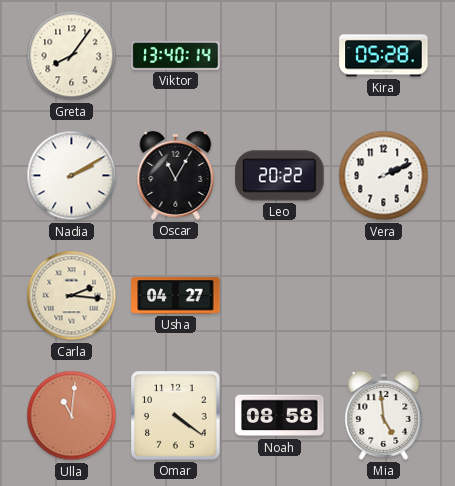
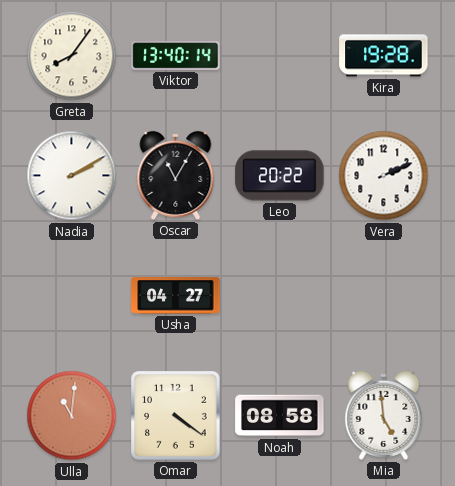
Kira: 05:28 -> 19:28
Carla: 2:16 -> none
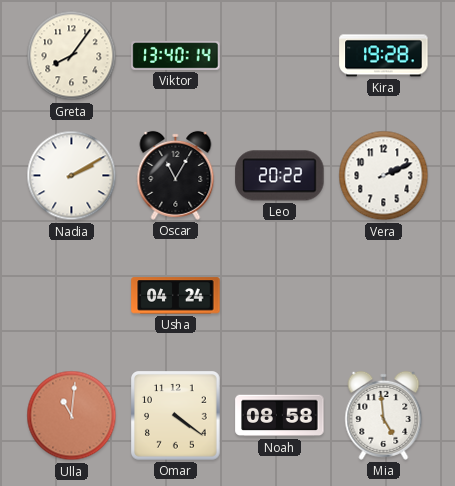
Usha: 04:27 -> 04:24
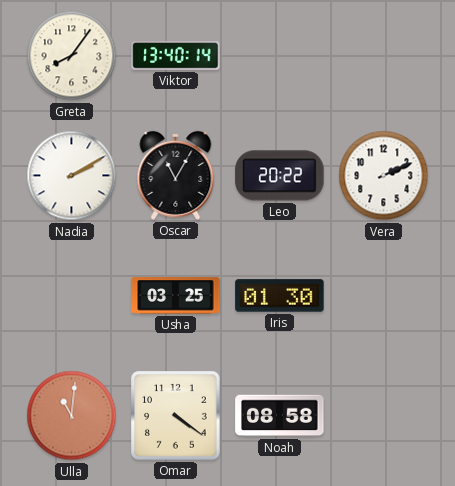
Kira: 19:28 -> none
Usha: 04:24 -> 03:25
Iris: none -> 01:30
Mia: 4:59 -> none
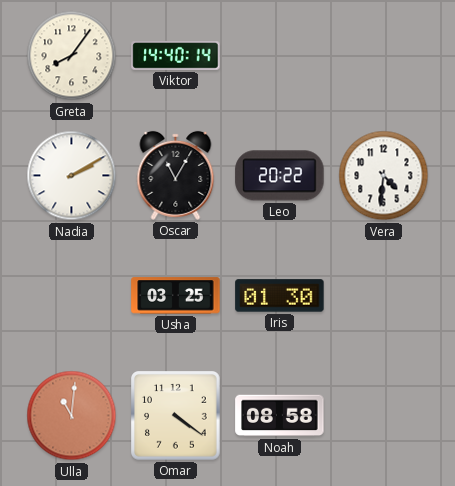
Viktor: 13:40 -> 14:40
Vera: 2:11 -> 4:31
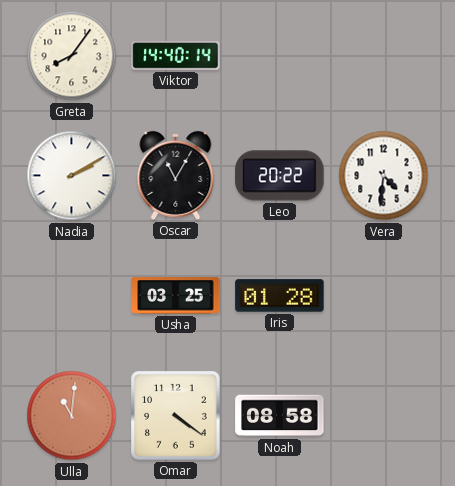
Iris: 01:30 -> 01:28
